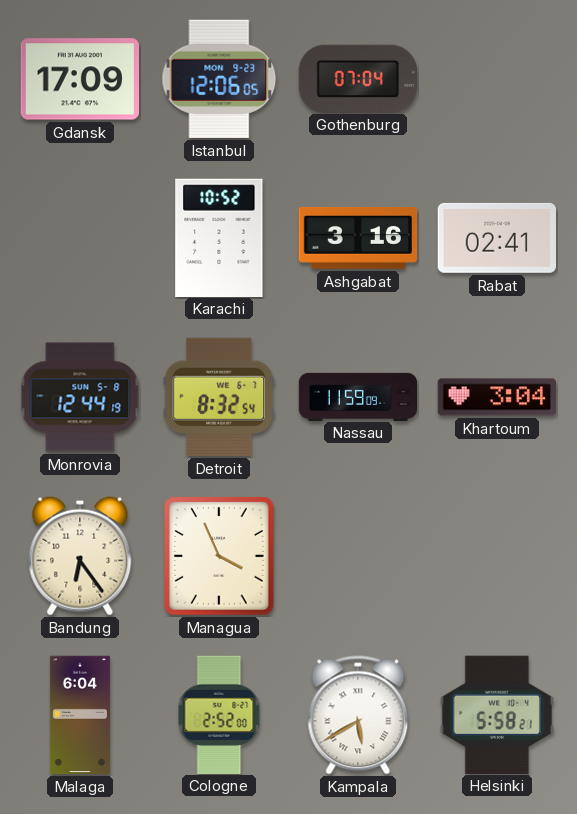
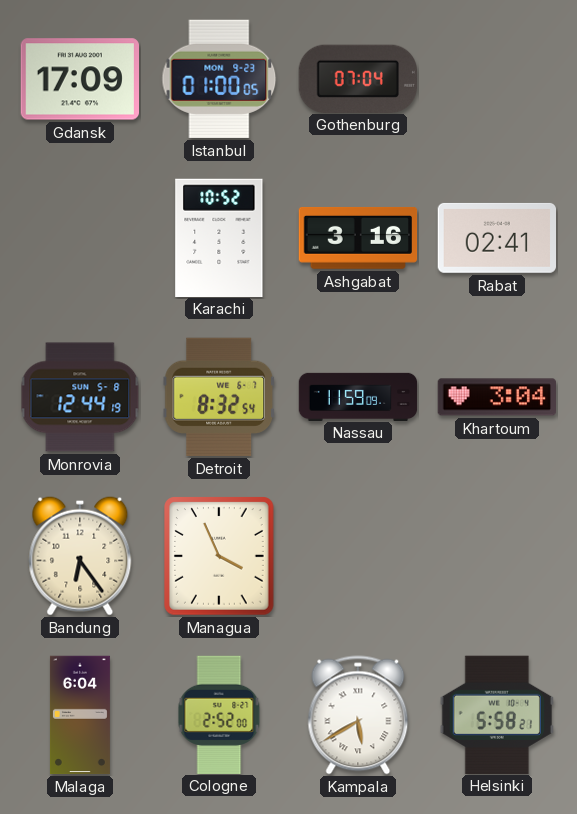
Istanbul: 12:06 -> 01:00
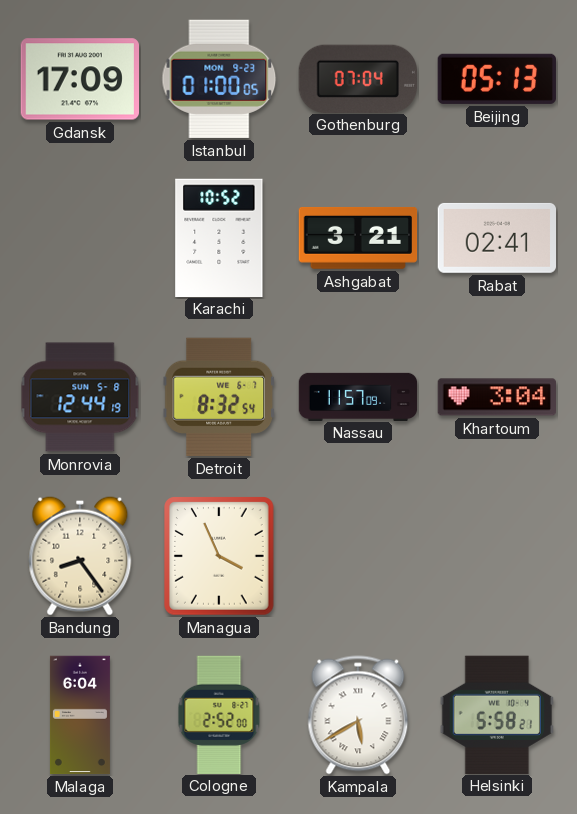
Beijing: none -> 05:13
Ashgabat: 3:16 -> 3:21
Nassau: 11:59 -> 11:57
Bandung: 6:24 -> 8:24
